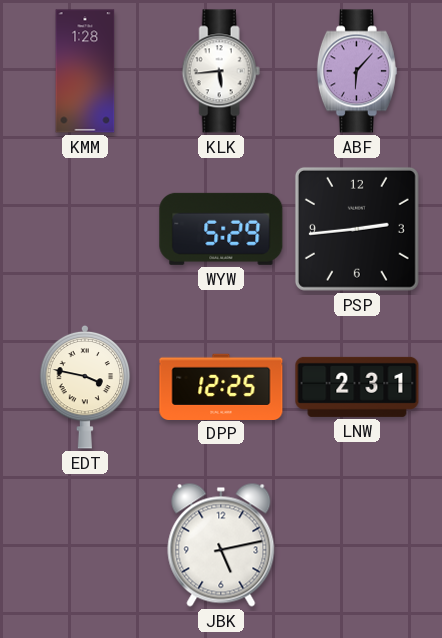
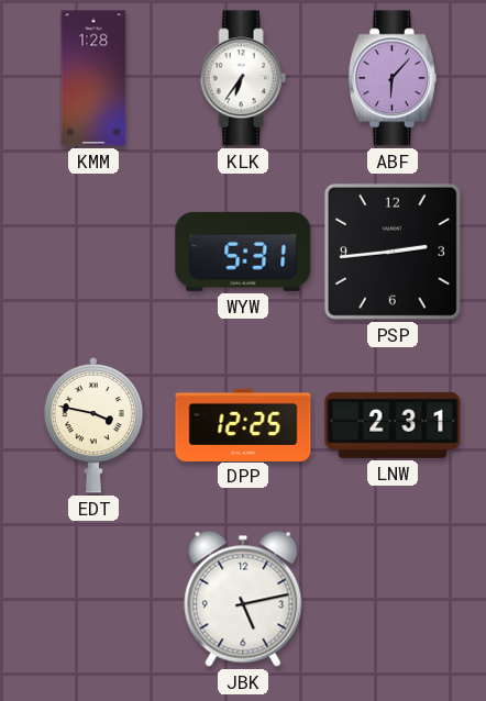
KLK: 5:44 -> 6:36
WYW: 5:29 -> 5:31
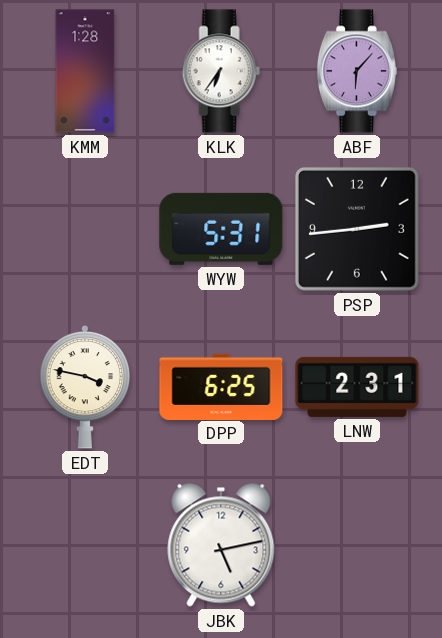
DPP: 12:25 -> 6:25
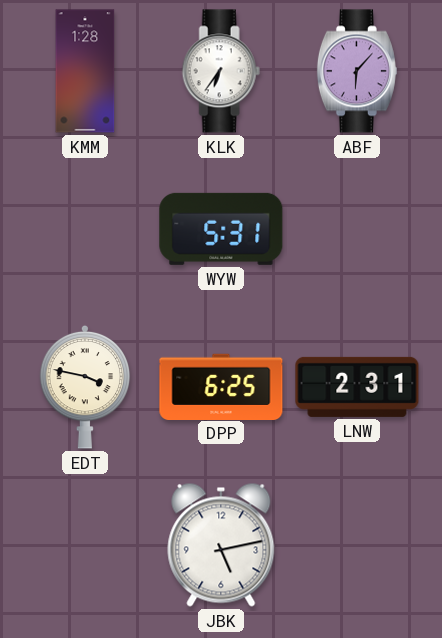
PSP: 2:44 -> none
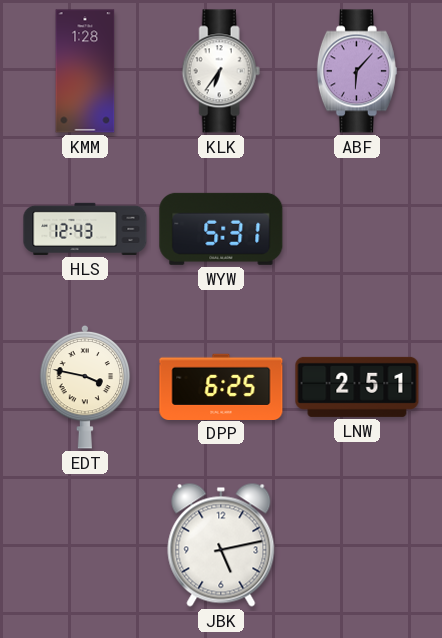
HLS: none -> 12:43
LNW: 2:31 -> 2:51
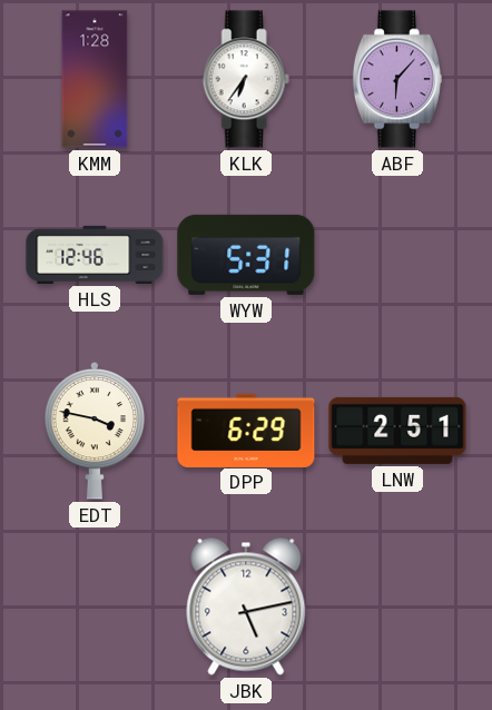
HLS: 12:43 -> 12:46
DPP: 6:25 -> 6:29
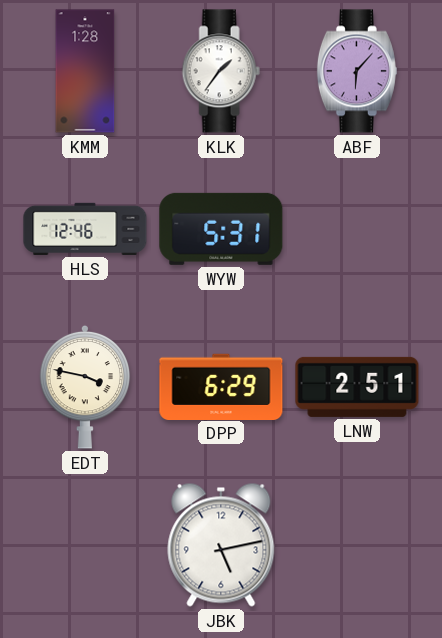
KLK: 6:36 -> 1:36
